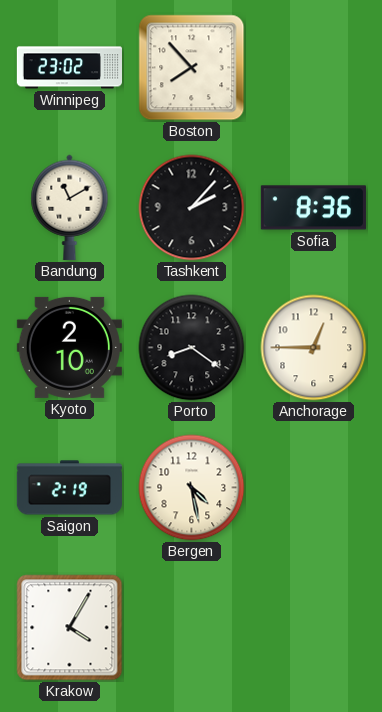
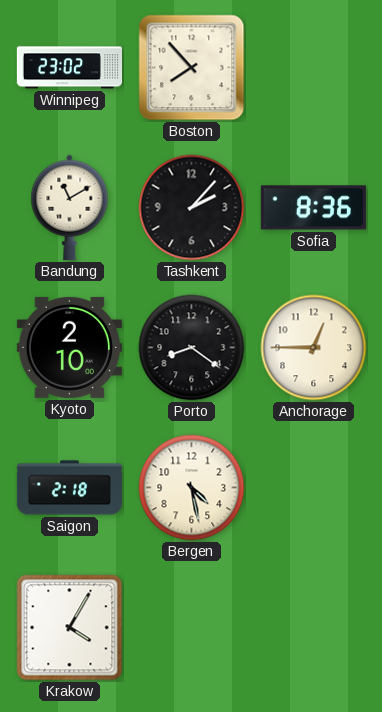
Saigon: 2:19 -> 2:18
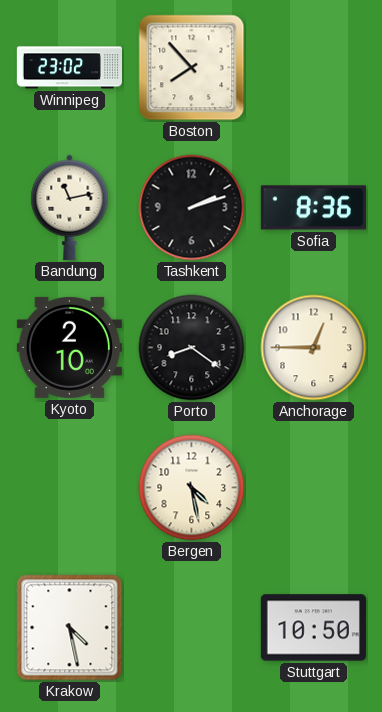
Bandung: 11:10 -> 11:13
Tashkent: 2:07 -> 2:12
Saigon: 2:18 -> none
Krakow: 4:05 -> 4:28
Stuttgart: none -> 10:50
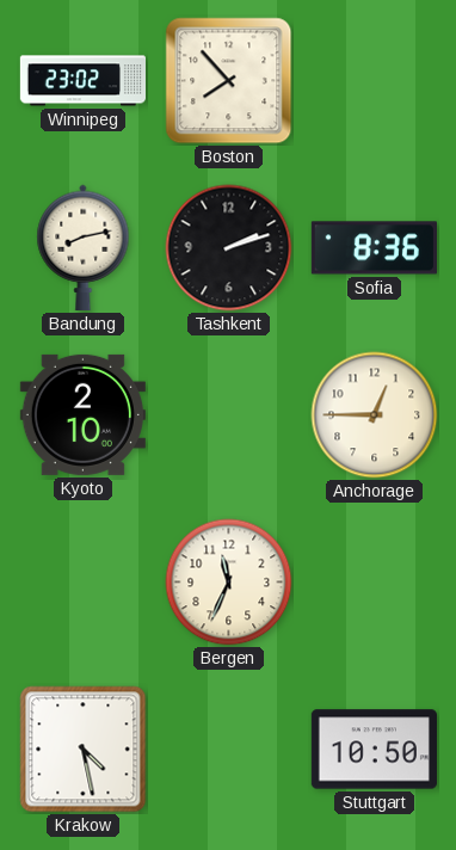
Bandung: 11:13 -> 8:13
Porto: 8:21 -> none
Bergen: 4:28 -> 11:34
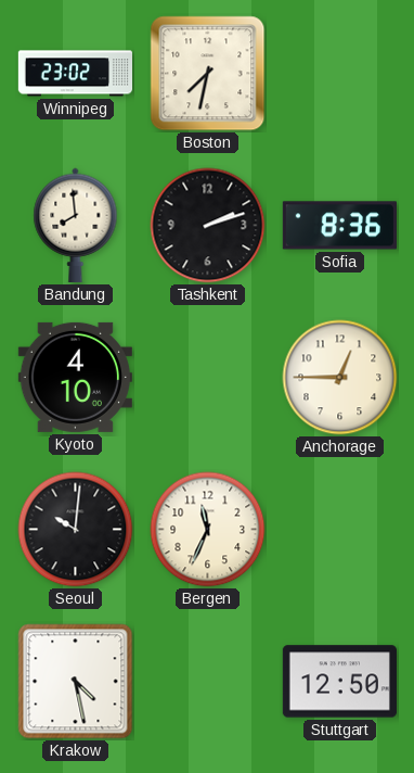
Boston: 7:53 -> 7:32
Bandung: 8:13 -> 7:59
Kyoto: 2:10 -> 4:10
Seoul: none -> 10:01
Stuttgart: 10:50 -> 12:50
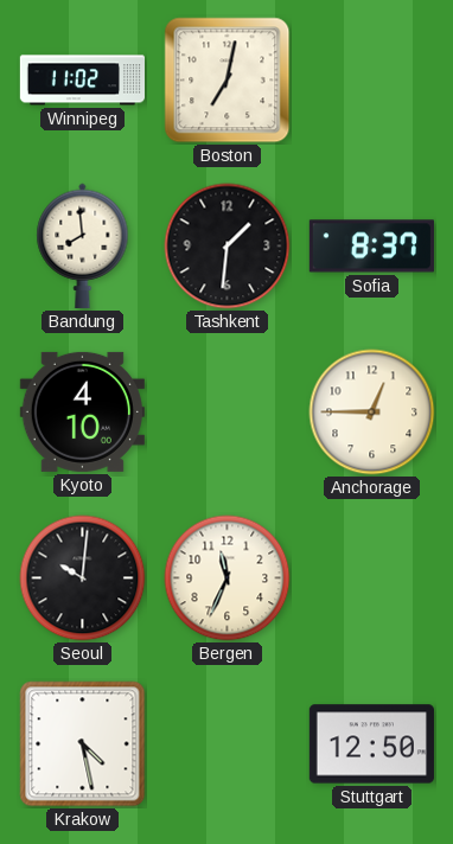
Winnipeg: 23:02 -> 11:02
Boston: 7:32 -> 7:02
Tashkent: 2:12 -> 1:31
Sofia: 8:36 -> 8:37
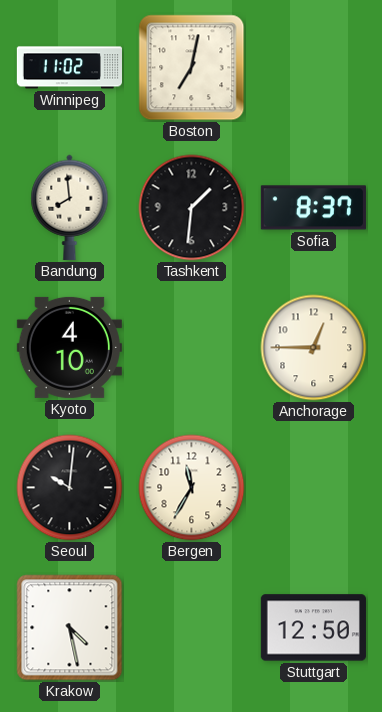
Bergen: 11:34 -> 11:35
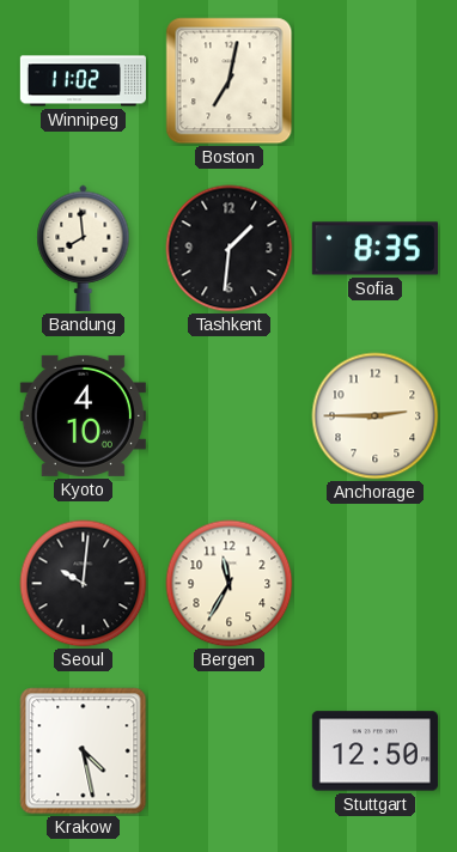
Sofia: 8:37 -> 8:35
Anchorage: 12:45 -> 2:45
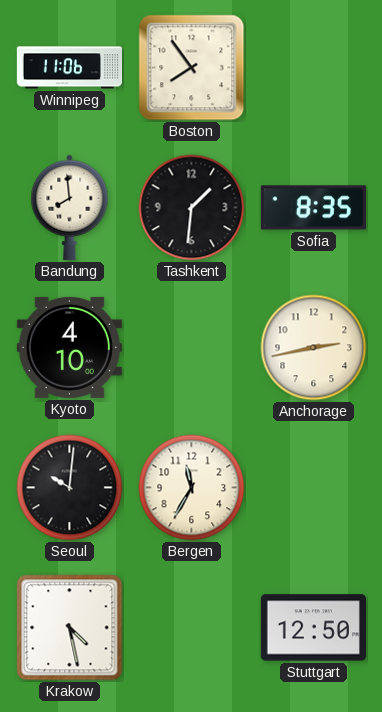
Winnipeg: 11:02 -> 11:06
Boston: 7:02 -> 7:54
Anchorage: 2:45 -> 2:43
